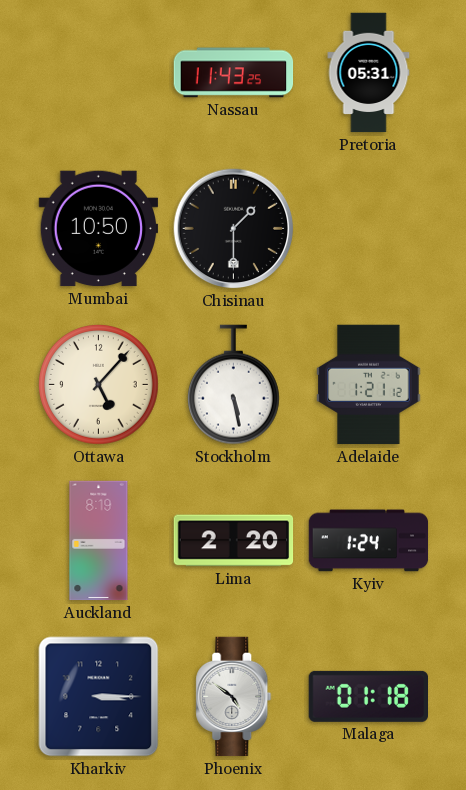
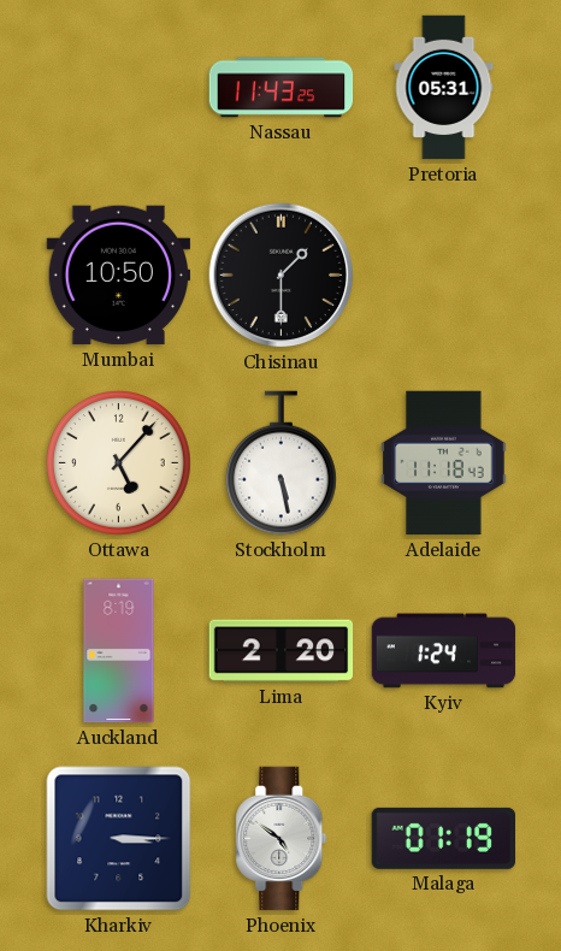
Adelaide: 1:21 -> 11:18
Malaga: 01:18 -> 01:19
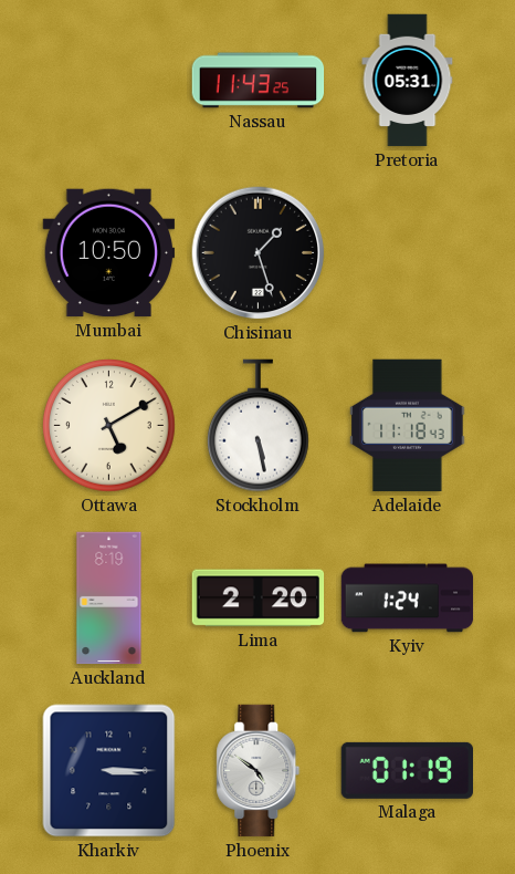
Chisinau: 1:30 -> 1:27
Ottawa: 5:07 -> 5:10
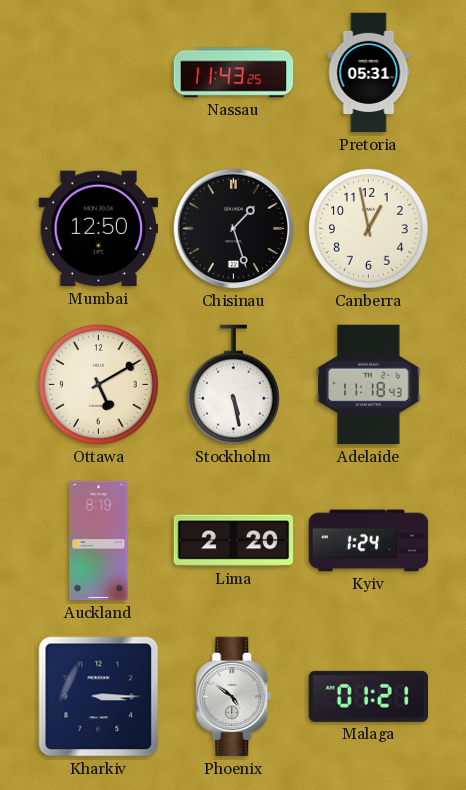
Mumbai: 10:50 -> 12:50
Canberra: none -> 12:58
Malaga: 01:19 -> 01:21
